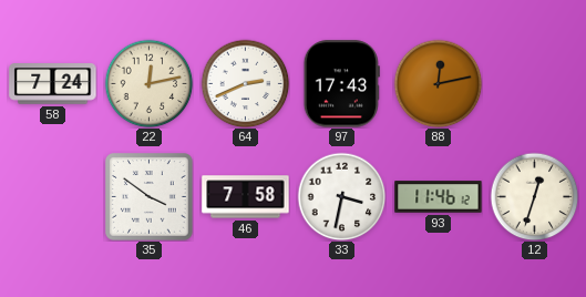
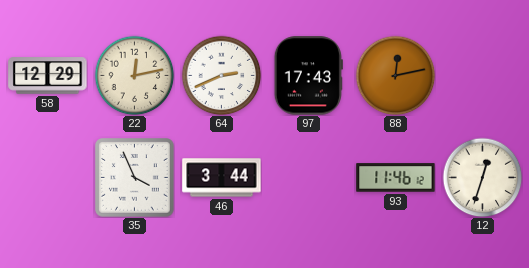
58: 7:24 -> 12:29
35: 3:51 -> 3:56
46: 7:58 -> 3:44
33: 3:32 -> none
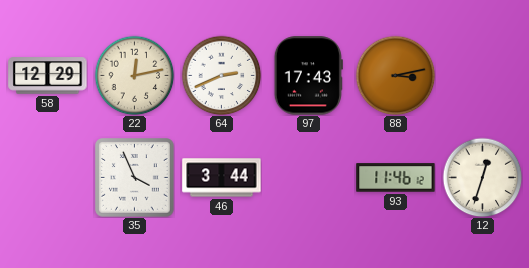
88: 12:13 -> 3:13
